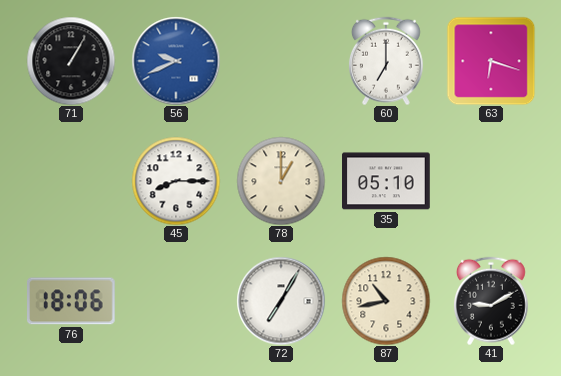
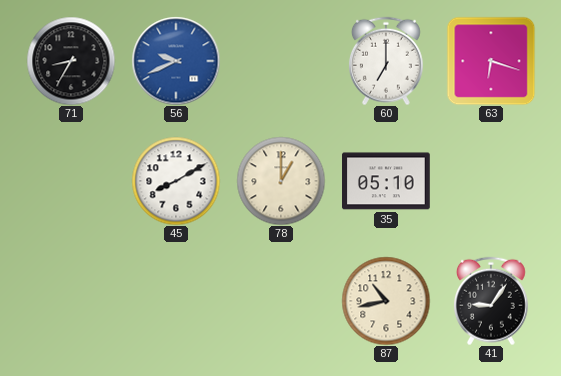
71: 1:05 -> 8:35
45: 8:15 -> 8:10
76: 18:06 -> none
72: 7:05 -> none
41: 9:10 -> 9:06
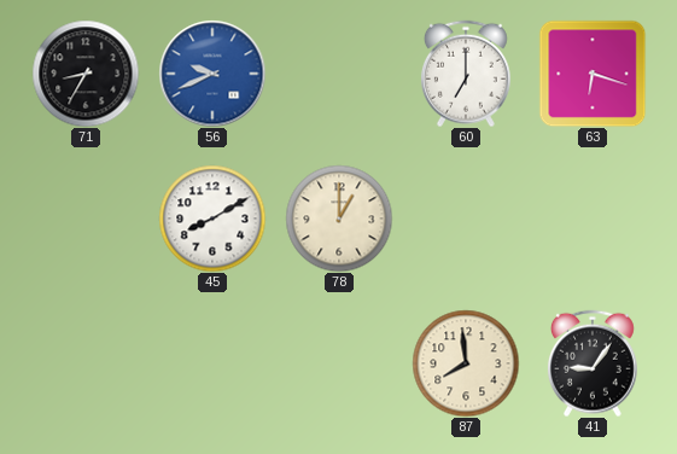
35: 05:10 -> none
87: 10:43 -> 7:59
